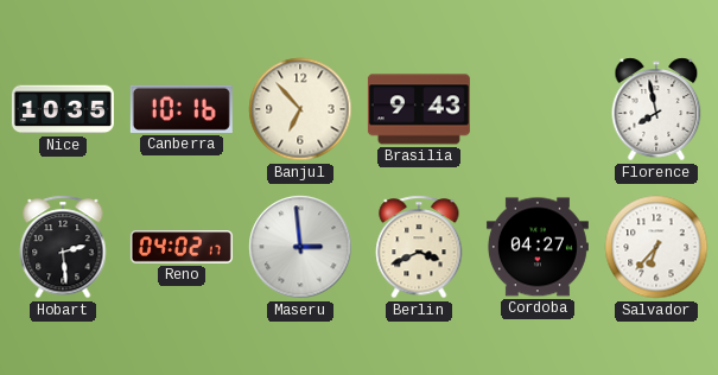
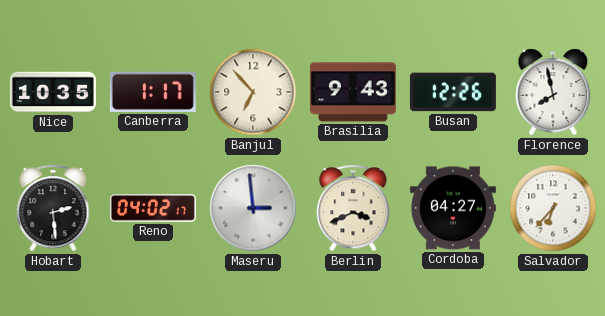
Canberra: 10:16 -> 1:17
Busan: none -> 12:26
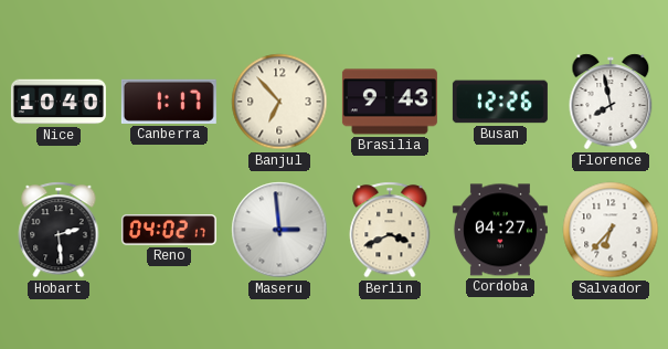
Nice: 10:35 -> 10:40
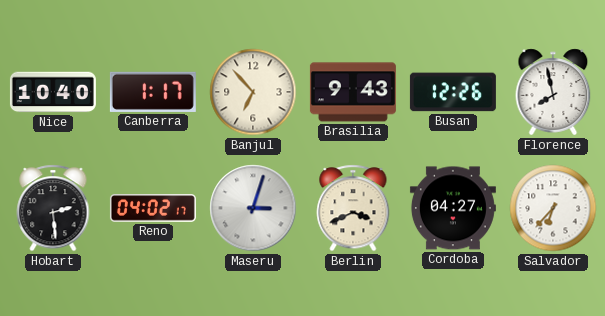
Maseru: 2:59 -> 3:03
